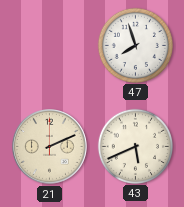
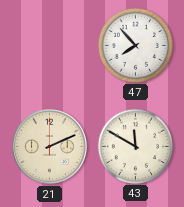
47: 7:57 -> 7:53
43: 5:41 -> 11:50
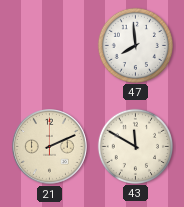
47: 7:53 -> 7:59
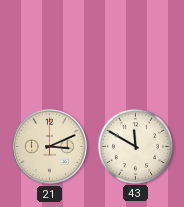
47: 7:59 -> none
21: 2:11 -> 3:11
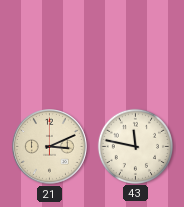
43: 11:50 -> 11:47
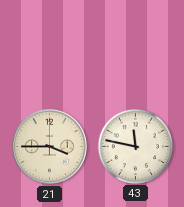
21: 3:11 -> 3:45
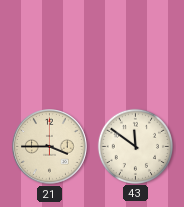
43: 11:47 -> 11:51
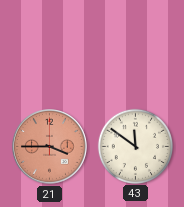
21 dial: cream -> salmon
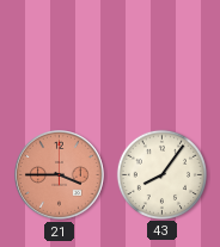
43: 11:51 -> 8:06
